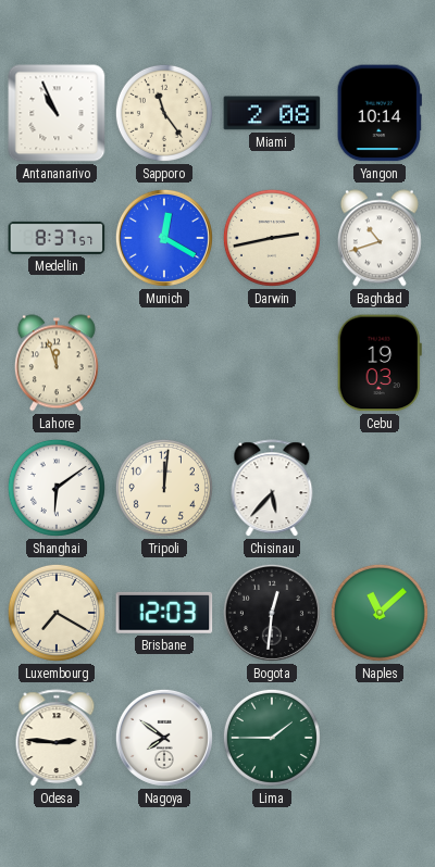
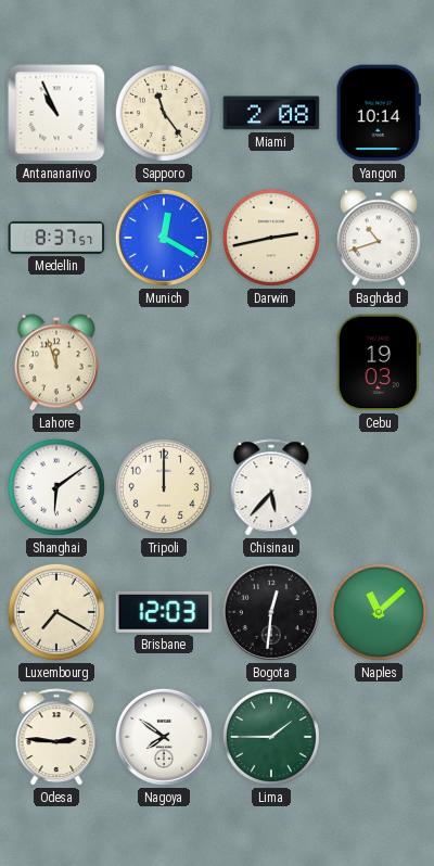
Tripoli: 12:01 -> 12:00
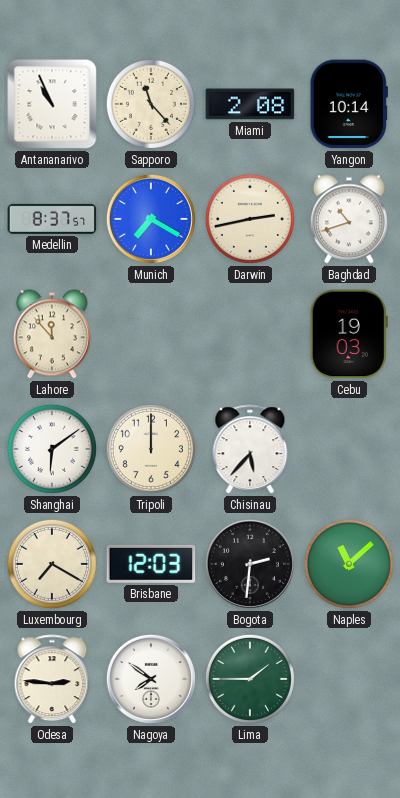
Sapporo: 11:24 -> 11:23
Munich: 12:20 -> 7:20
Lahore: 11:57 -> 11:53
Bogota: 12:31 -> 2:31
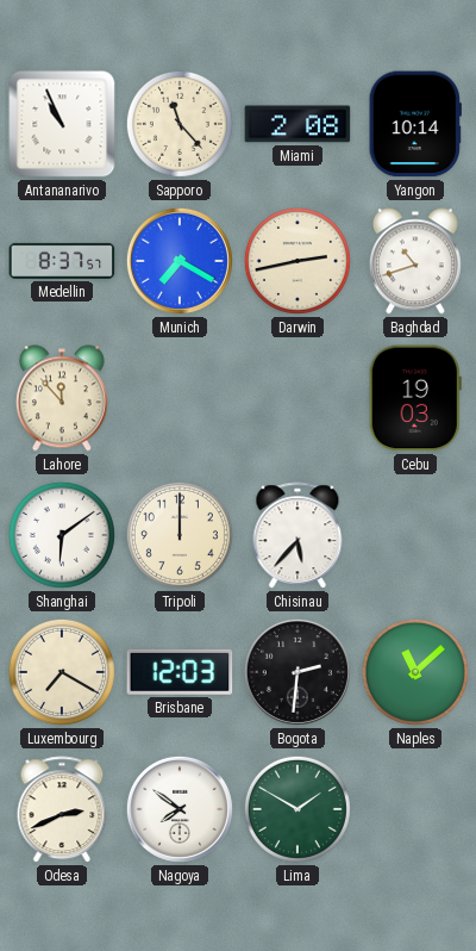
Odesa: 2:46 -> 2:41
Lima: 1:45 -> 1:50
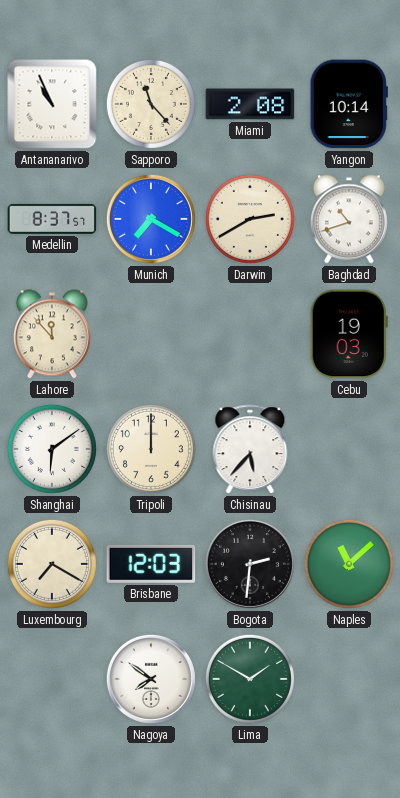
Darwin: 2:43 -> 2:40
Odesa: 2:41 -> none
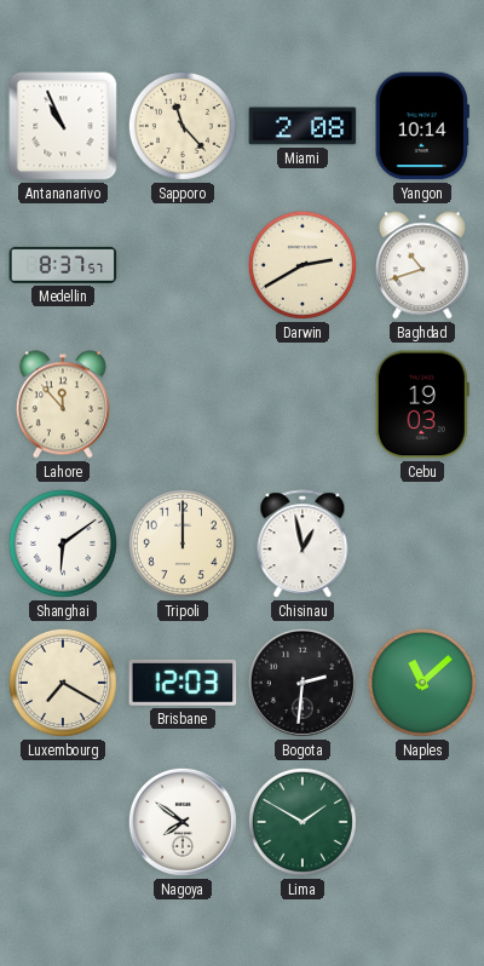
Munich: 7:20 -> none
Chisinau: 5:37 -> 12:58
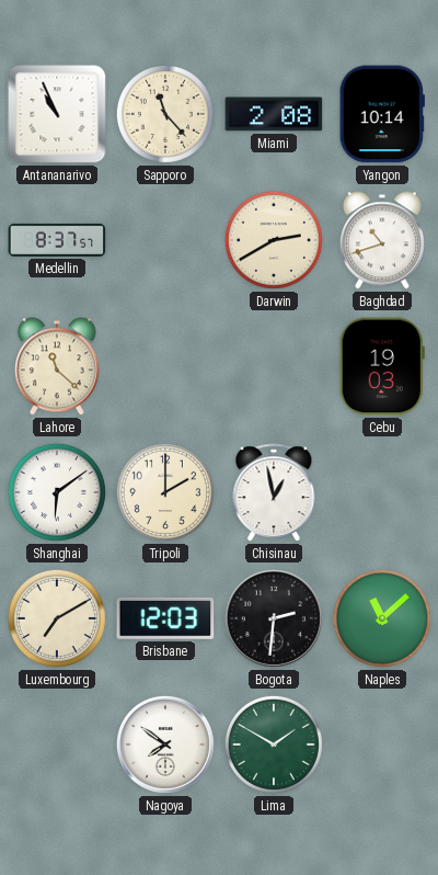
Lahore: 11:53 -> 11:22
Tripoli: 12:00 -> 2:00
Luxembourg: 7:20 -> 7:10
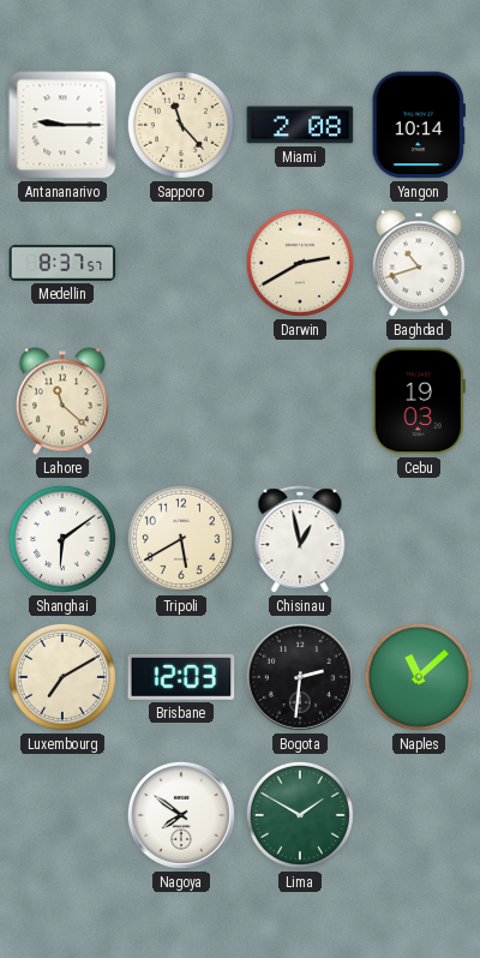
Antananarivo: 10:56 -> 9:15
Tripoli: 2:00 -> 5:40
